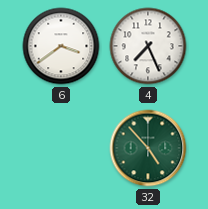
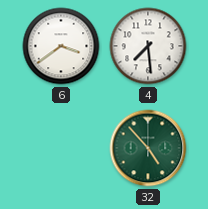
4: 7:26 -> 7:29
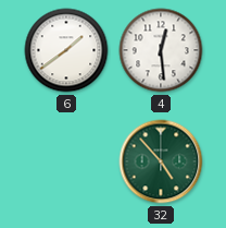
6: 3:39 -> 1:39
4: 7:29 -> 12:29
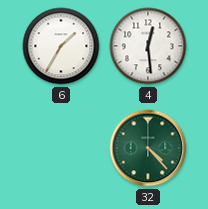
6: 1:39 -> 1:35
32: 4:53 -> 4:23
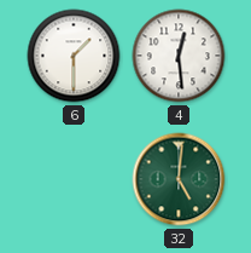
6: 1:35 -> 1:30
32: 4:23 -> 5:01
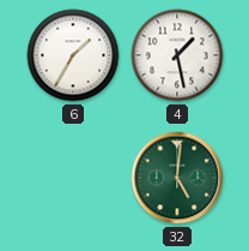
6: 1:30 -> 1:35
4: 12:29 -> 1:28
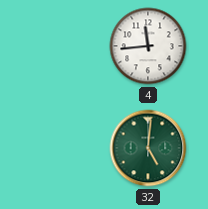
6: 1:35 -> none
4: 1:28 -> 11:44
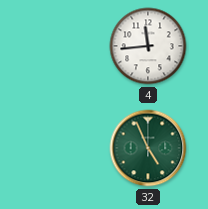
32: 5:01 -> 4:56
